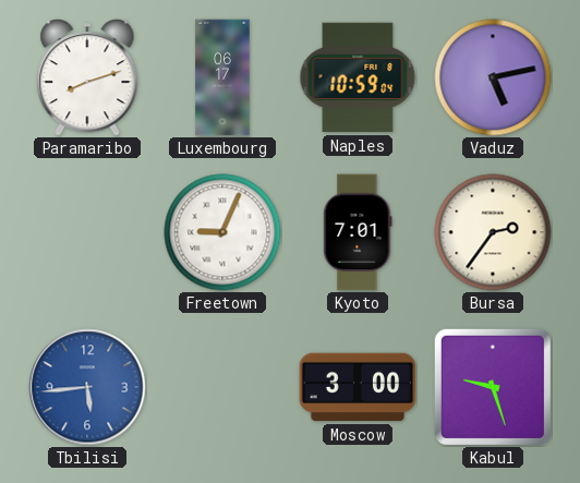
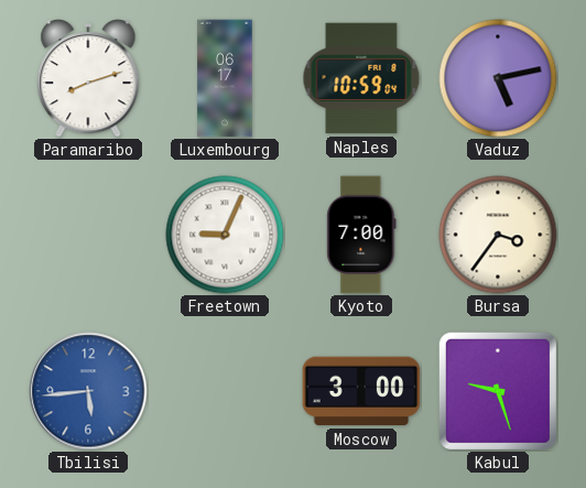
Kyoto: 7:01 -> 7:00
Bursa: 2:36 -> 3:36
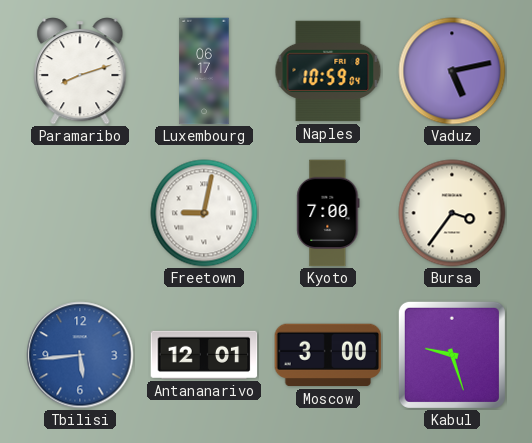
Freetown: 9:04 -> 9:02
Antananarivo: none -> 12:01
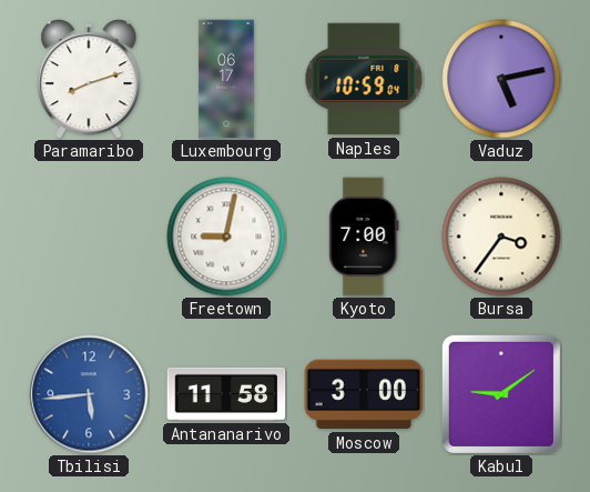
Antananarivo: 12:01 -> 11:58
Kabul: 9:27 -> 9:09
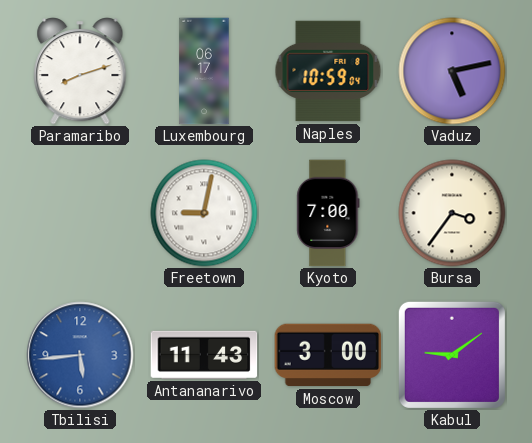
Antananarivo: 11:58 -> 11:43
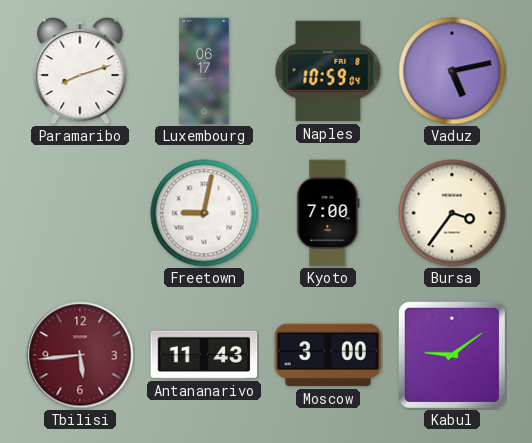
Tbilisi dial: blue -> burgundy
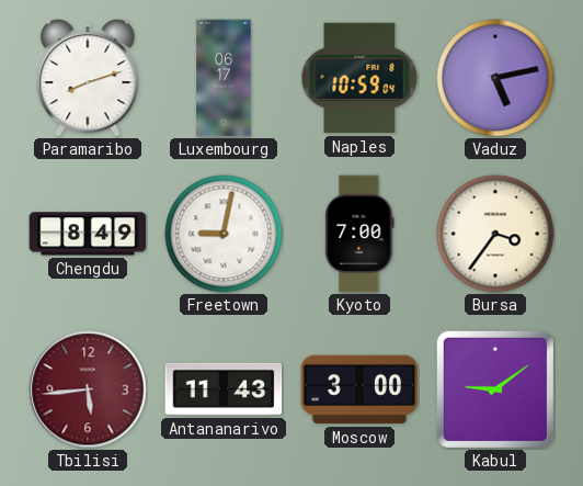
Chengdu: none -> 8:49
